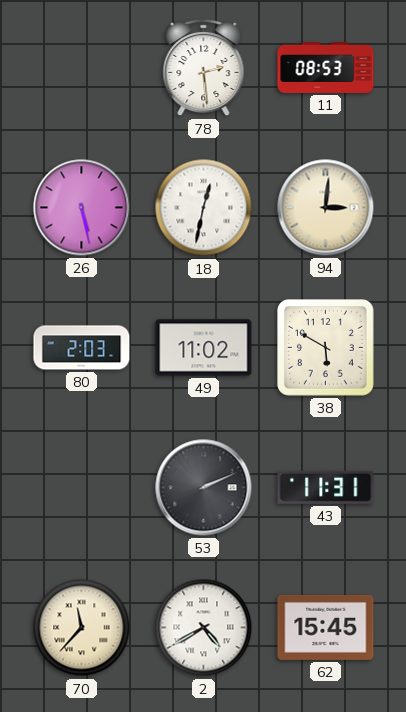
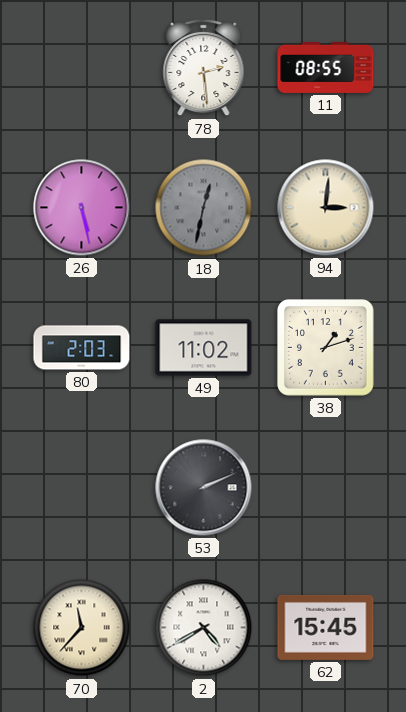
11: 08:53 -> 08:55
18 dial: white -> grey
38: 5:50 -> 1:12
43: 11:31 -> none
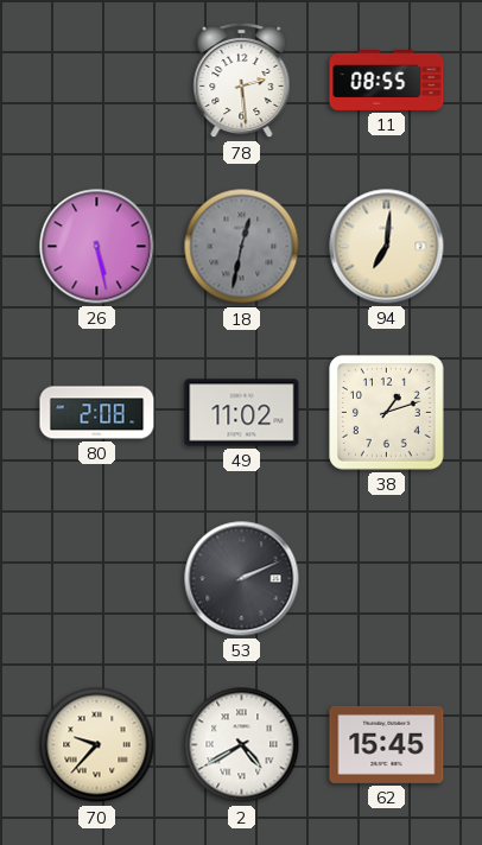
94: 3:01 -> 7:01
80: 2:03 -> 2:08
70: 11:37 -> 9:37
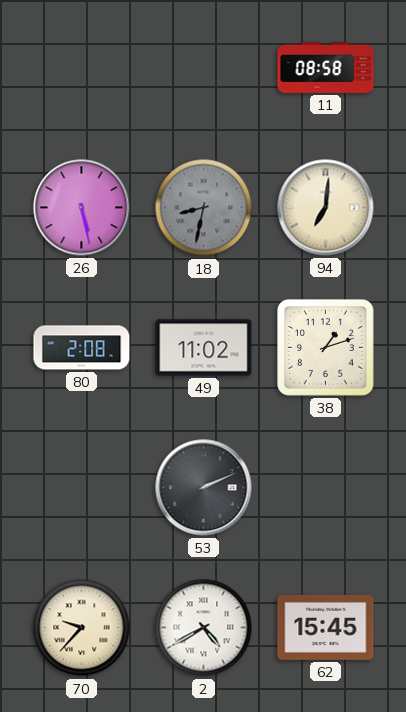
78: 2:29 -> none
11: 08:55 -> 08:58
18: 12:32 -> 8:32
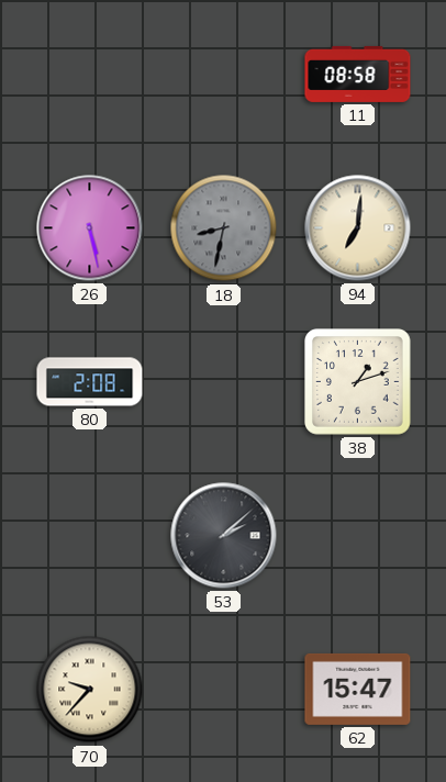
49: 11:02 -> none
53: 2:11 -> 2:08
2: 4:40 -> none
62: 15:45 -> 15:47
